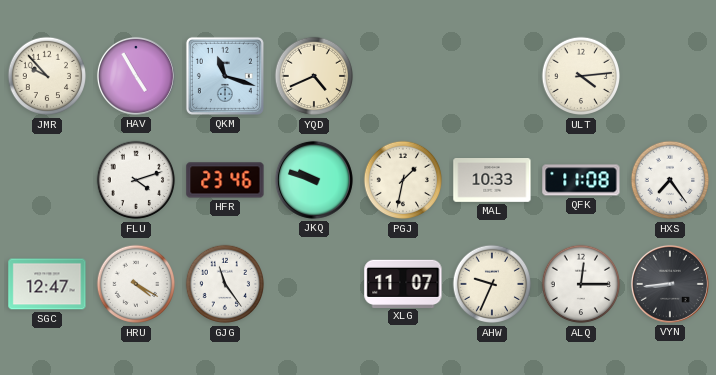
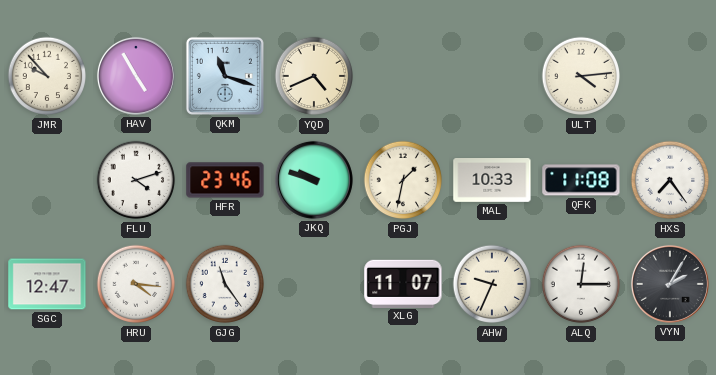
HRU: 4:20 -> 4:16
VYN: 8:44 -> 2:05
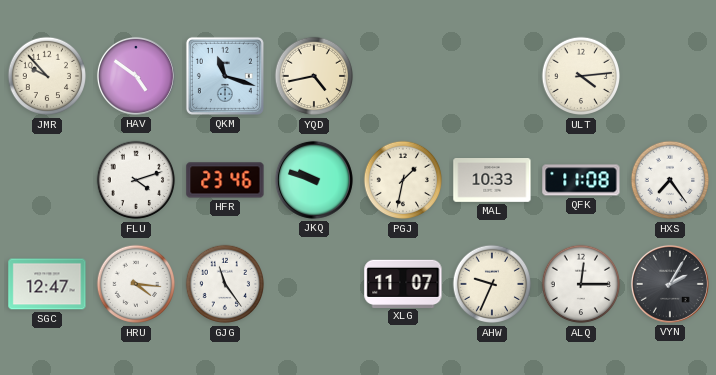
HAV: 4:55 -> 4:51
YQD: 4:41 -> 4:43
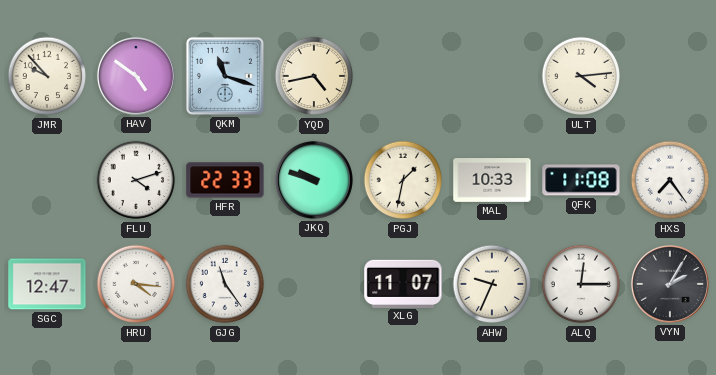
HFR: 23:46 -> 22:33
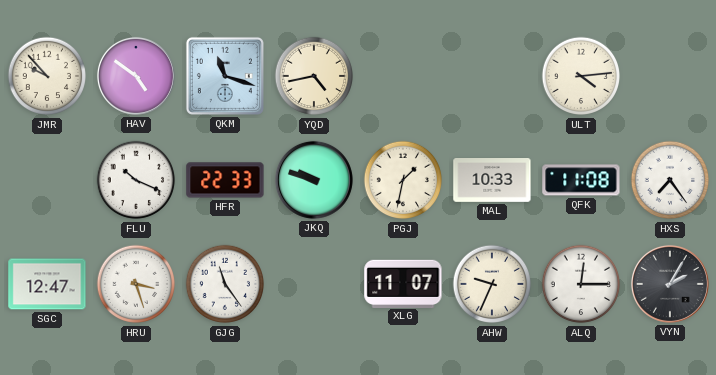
FLU: 4:12 -> 10:19
HRU: 4:16 -> 3:27
